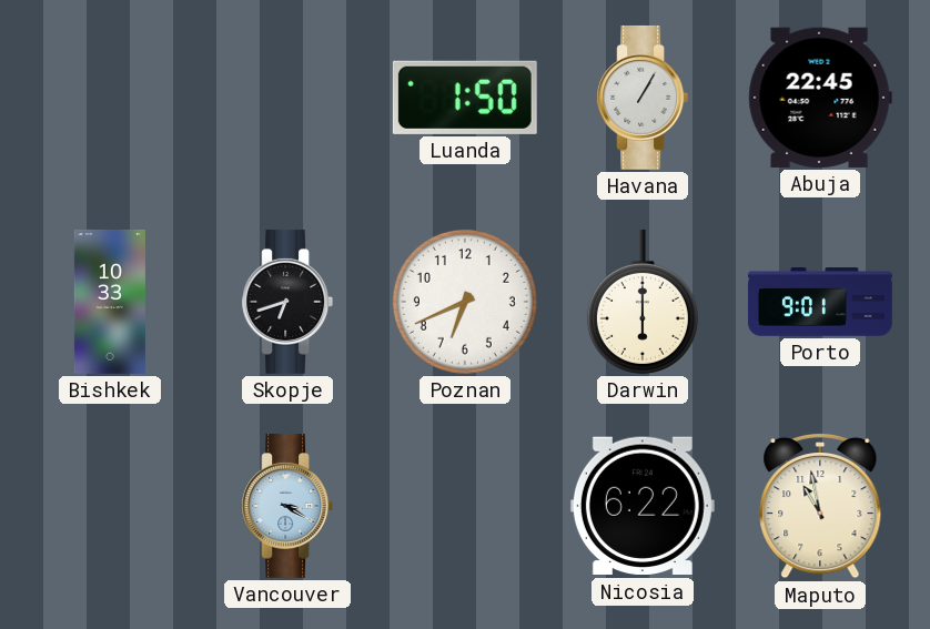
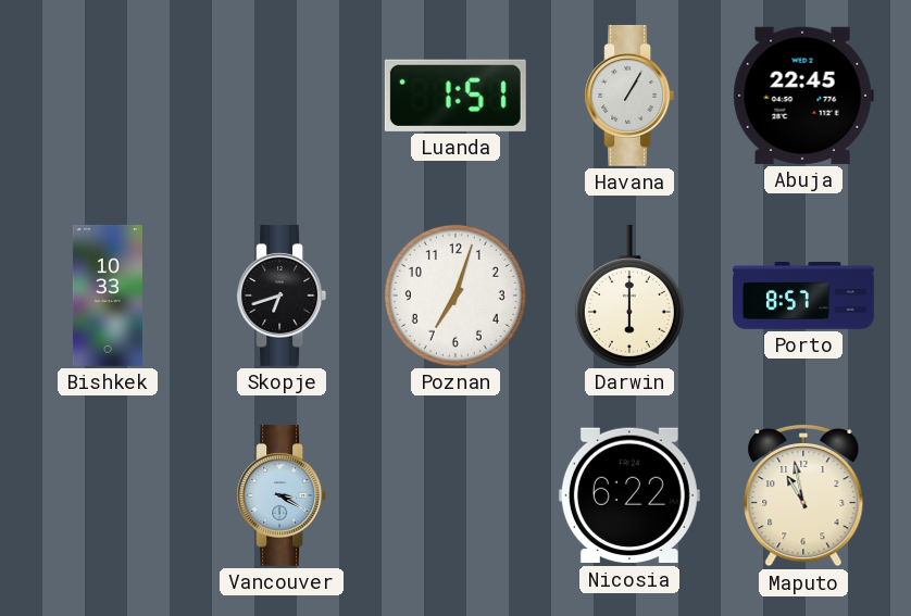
Luanda: 1:50 -> 1:51
Poznan: 6:41 -> 7:03
Porto: 9:01 -> 8:57
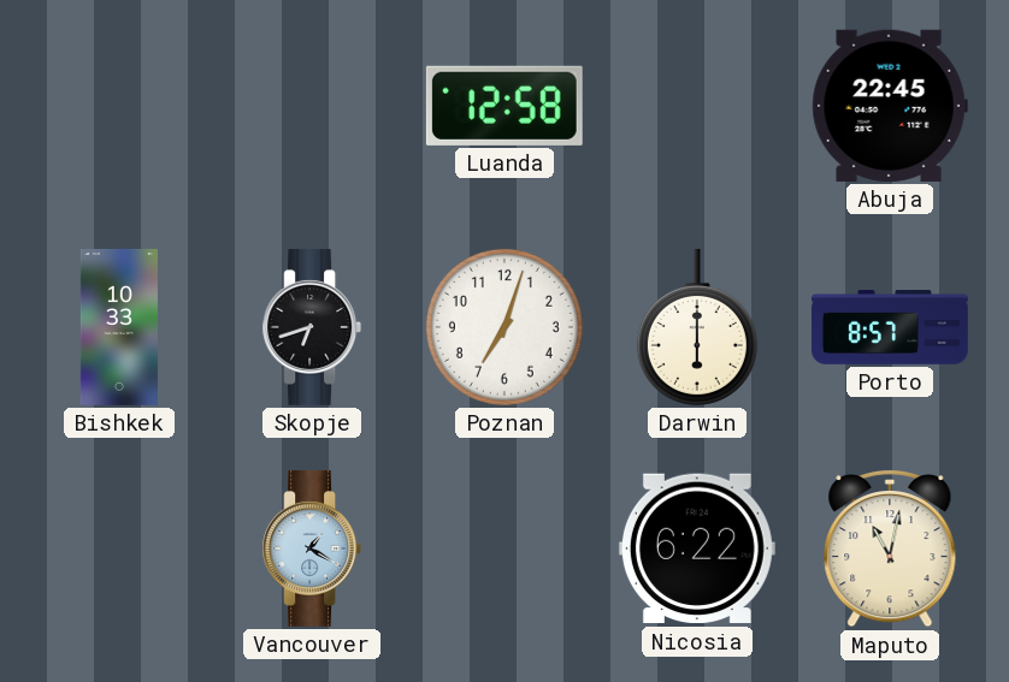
Luanda: 1:51 -> 12:58
Havana: 1:05 -> none
Vancouver: 3:20 -> 1:20
Maputo: 10:58 -> 11:02
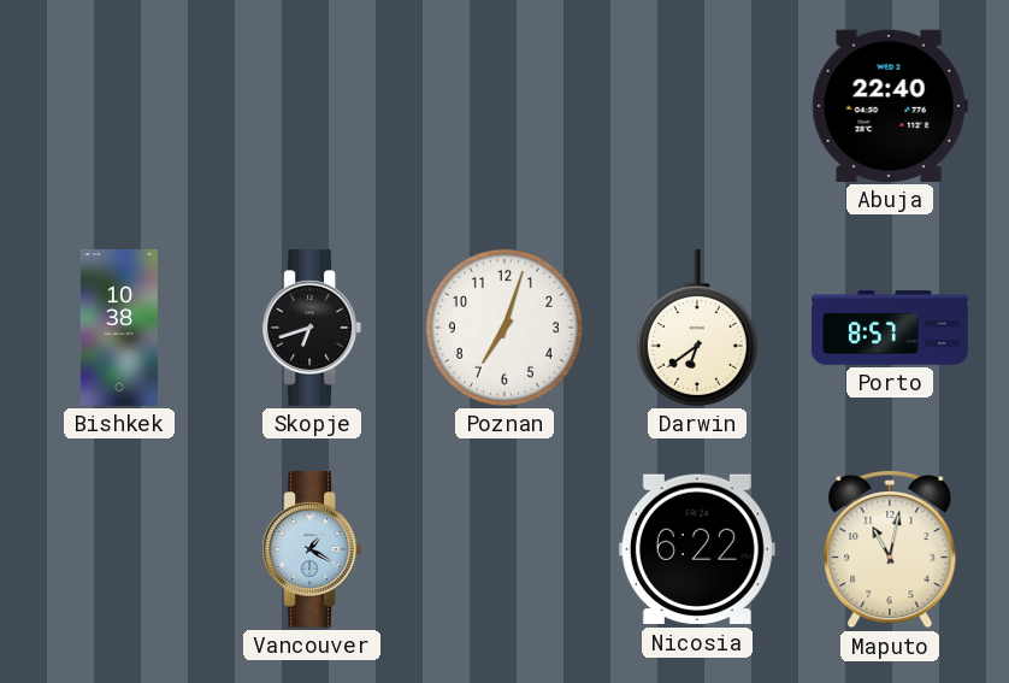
Luanda: 12:58 -> none
Abuja: 22:45 -> 22:40
Bishkek: 10:33 -> 10:38
Darwin: 6:00 -> 6:39
